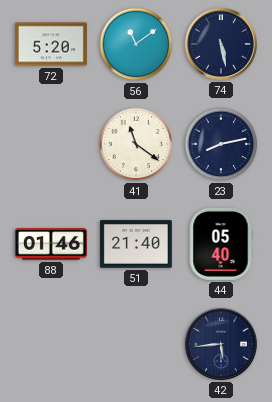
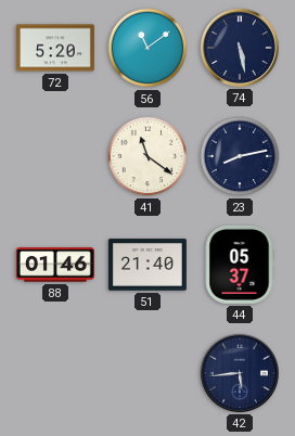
44: 05:40 -> 05:37
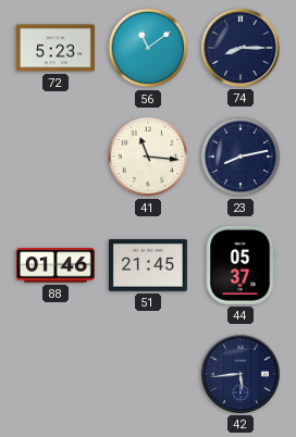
72: 5:20 -> 5:23
74: 5:28 -> 8:15
41: 11:21 -> 11:16
51: 21:40 -> 21:45
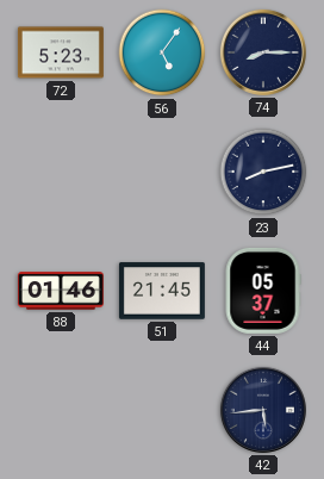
56: 11:09 -> 5:06
41: 11:16 -> none
